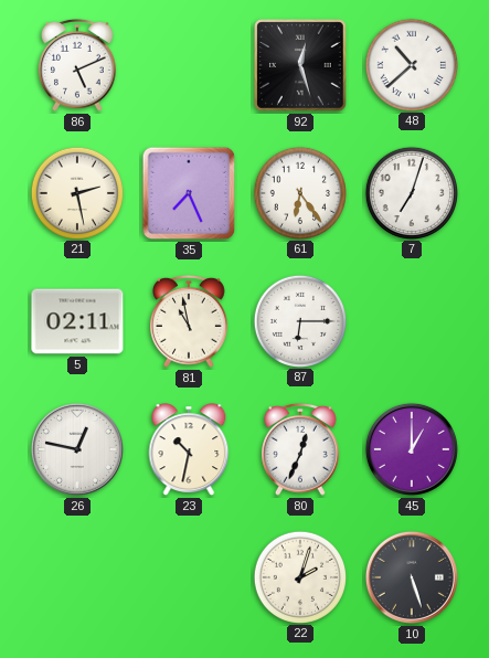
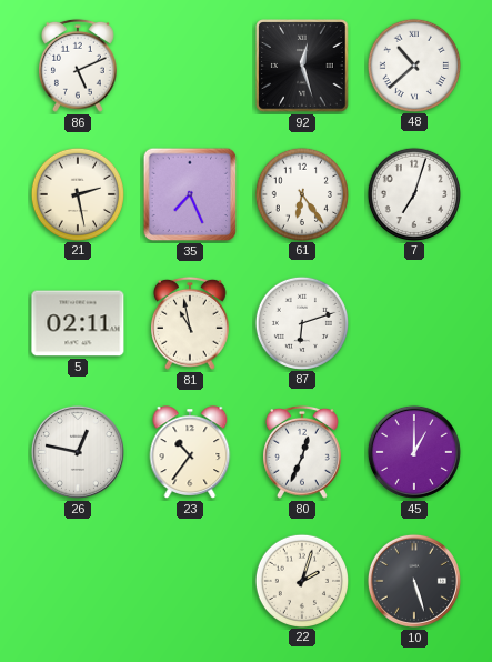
87: 6:15 -> 6:12
23: 10:32 -> 10:36
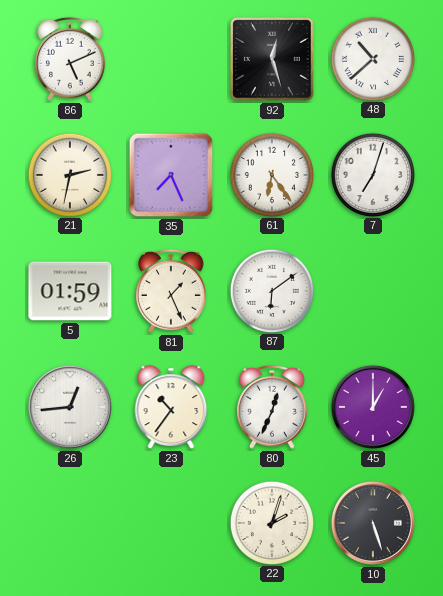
21: 2:28 -> 2:32
5: 02:11 -> 01:59
81: 10:58 -> 1:26
87: 6:12 -> 6:09
26: 12:47 -> 12:44
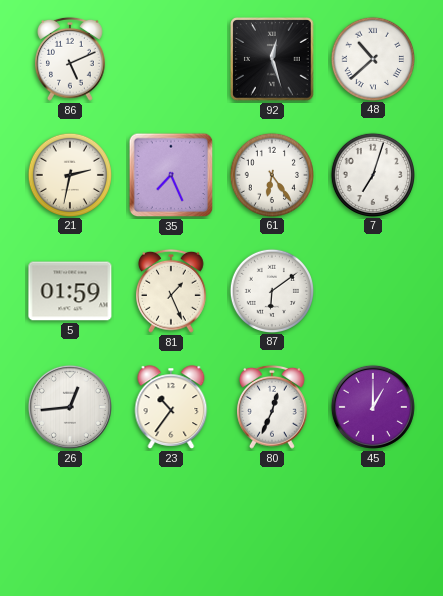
22: 2:03 -> none
10: 5:27 -> none
